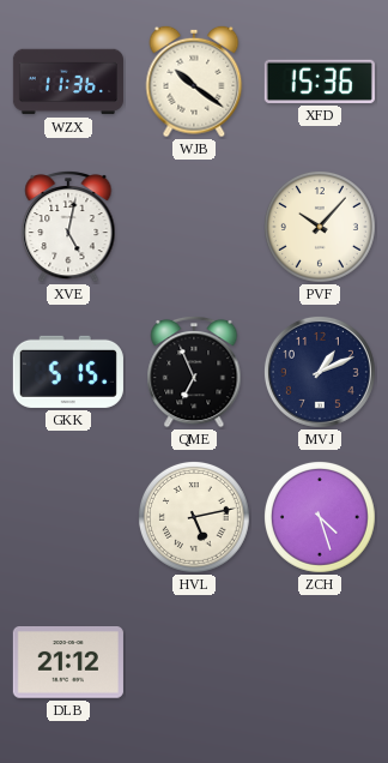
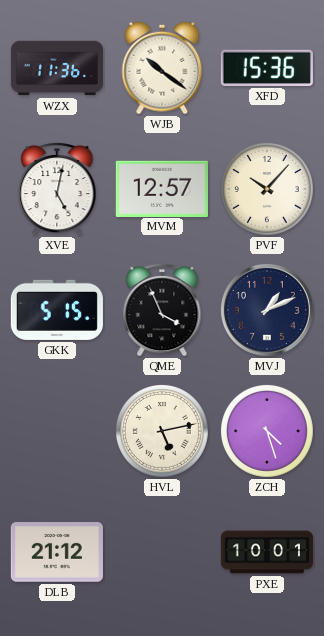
MVM: none -> 12:57
QME: 6:56 -> 3:56
PXE: none -> 10:01
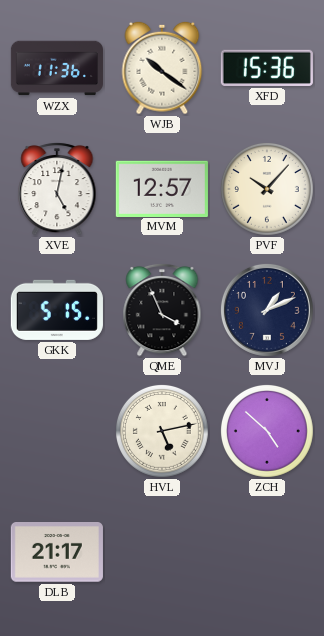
ZCH: 4:27 -> 4:52
DLB: 21:12 -> 21:17
PXE: 10:01 -> none
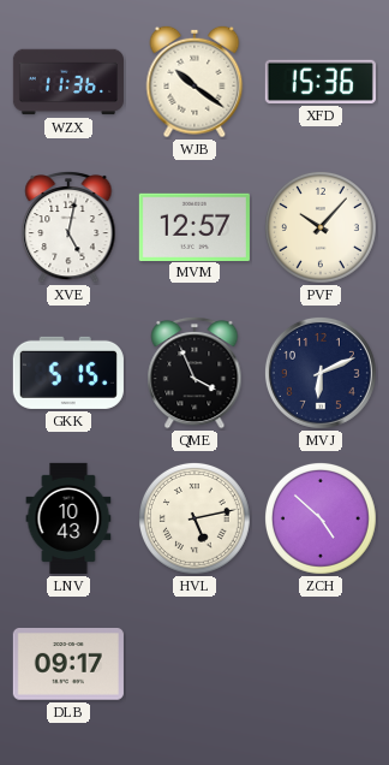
MVJ: 1:11 -> 6:11
LNV: none -> 10:43
DLB: 21:17 -> 09:17
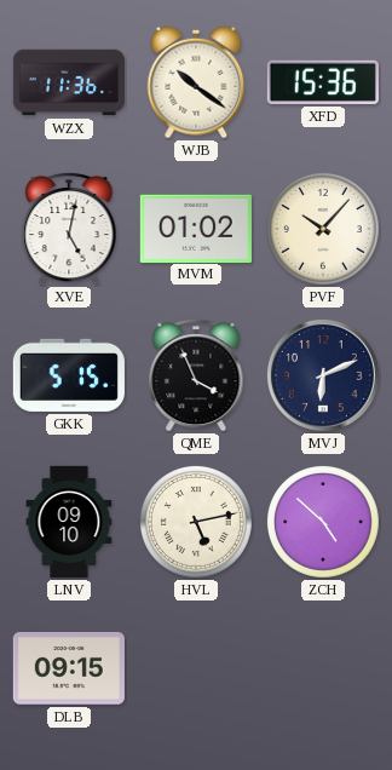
MVM: 12:57 -> 01:02
LNV: 10:43 -> 09:10
DLB: 09:17 -> 09:15
